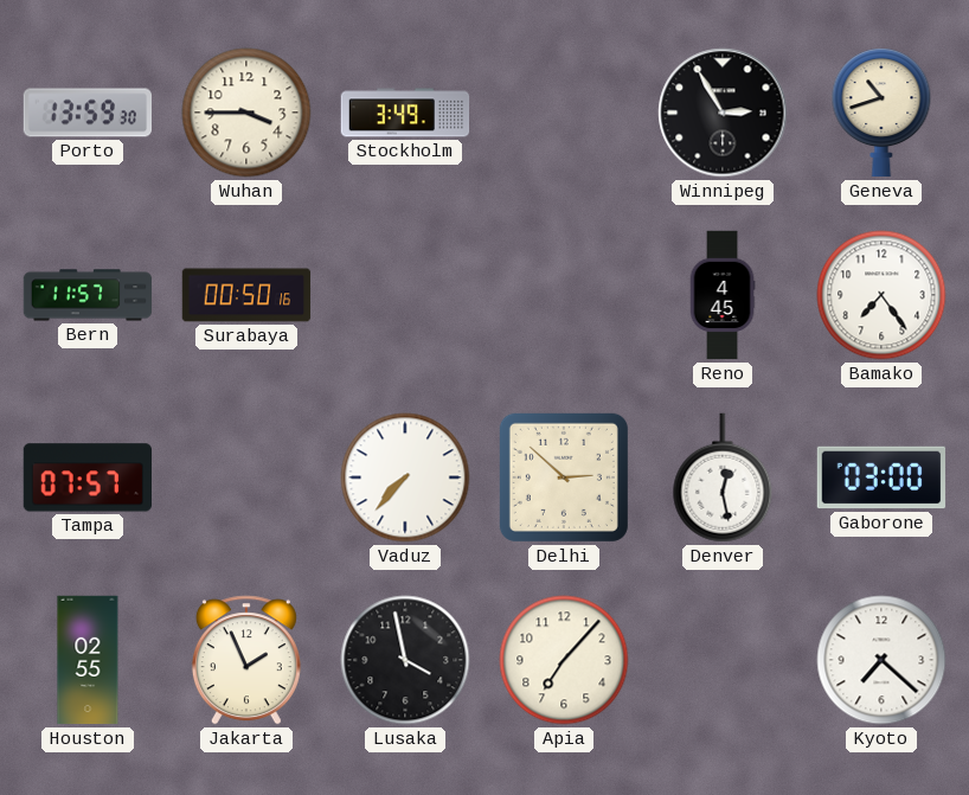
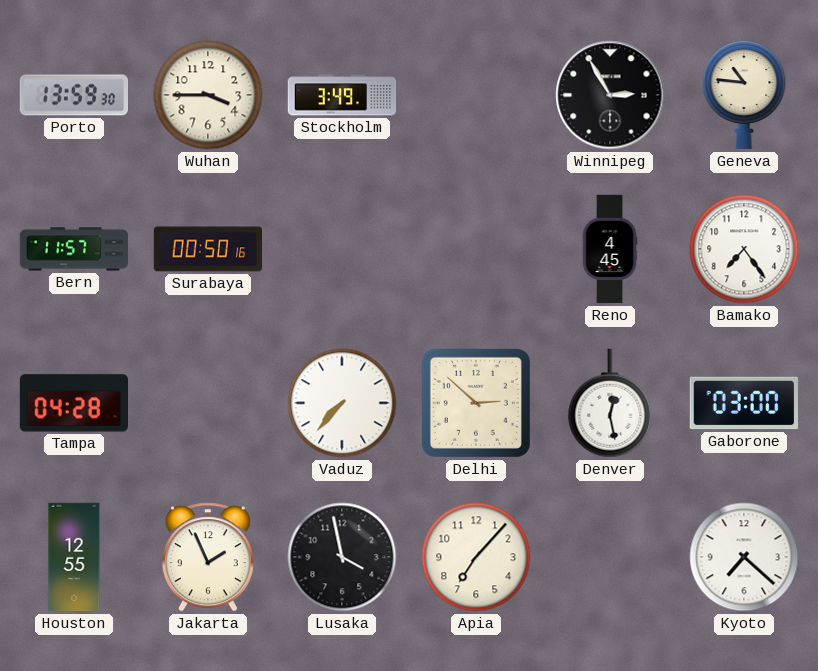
Geneva: 10:42 -> 10:46
Tampa: 07:57 -> 04:28
Houston: 02:55 -> 12:55
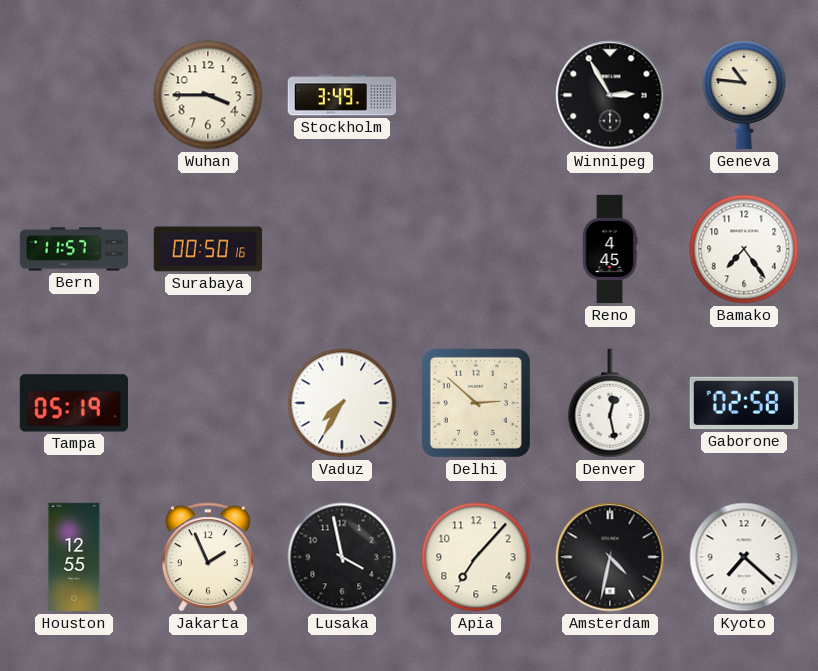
Porto: 13:59 -> none
Tampa: 04:28 -> 05:19
Vaduz: 7:37 -> 7:35
Gaborone: 03:00 -> 02:58
Amsterdam: none -> 4:32
